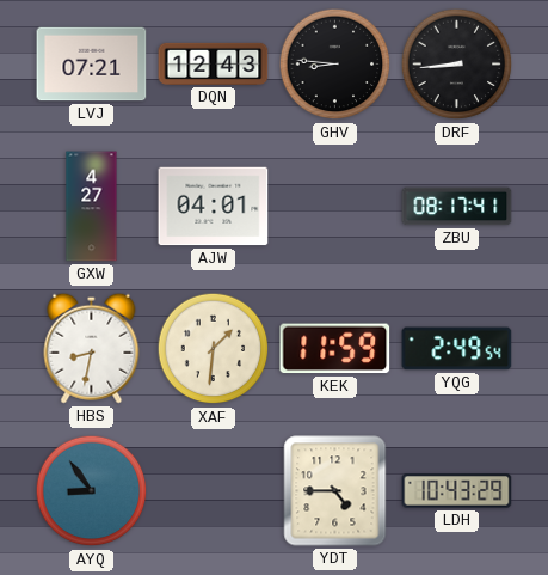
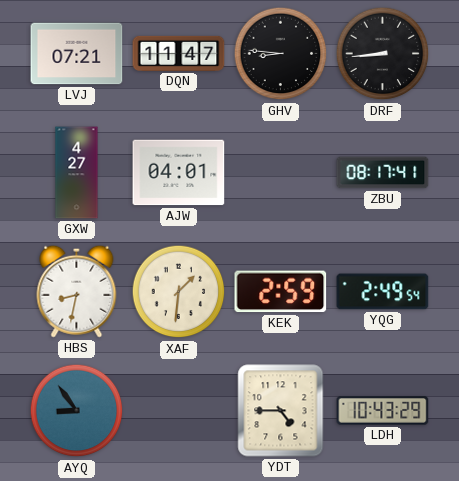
DQN: 12:43 -> 11:47
KEK: 11:59 -> 2:59
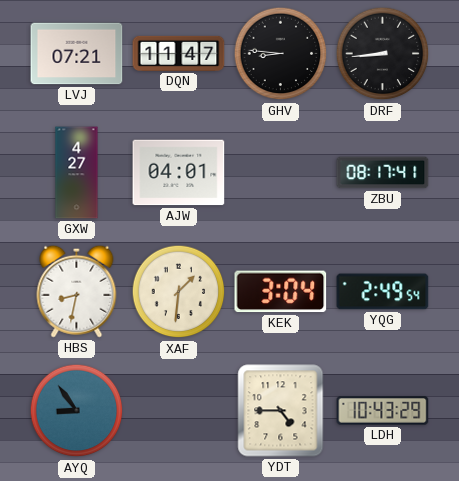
KEK: 2:59 -> 3:04
